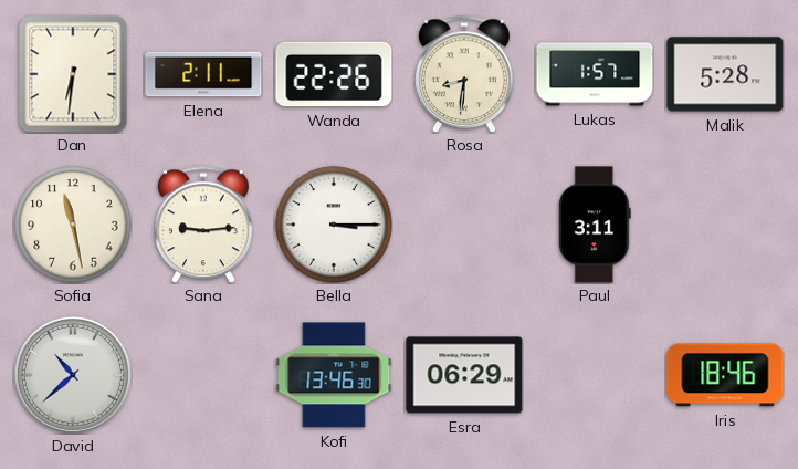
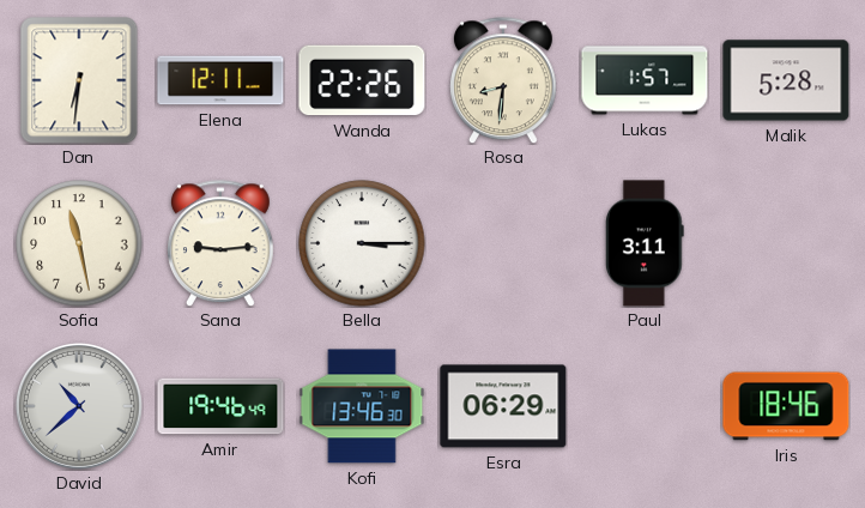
Elena: 2:11 -> 12:11
Amir: none -> 19:46
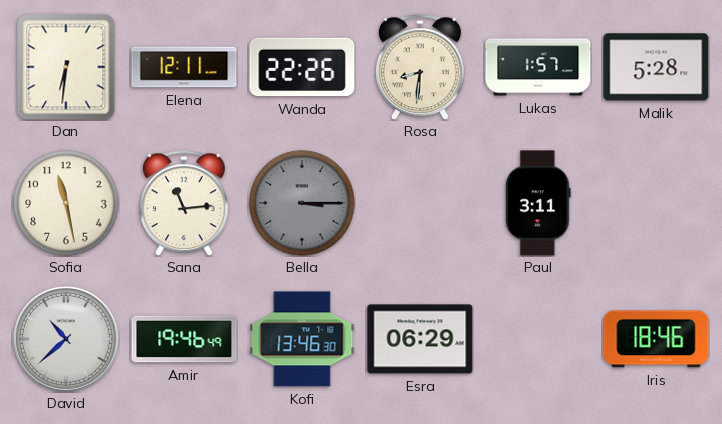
Sana: 9:14 -> 11:14
Bella dial: white -> grey
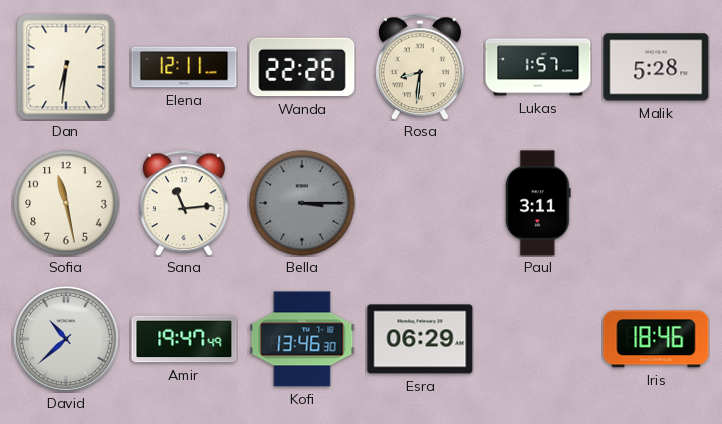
Amir: 19:46 -> 19:47
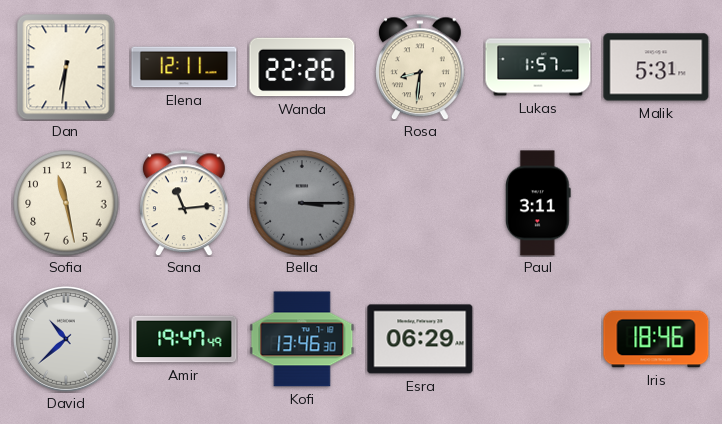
Malik: 5:28 -> 5:31
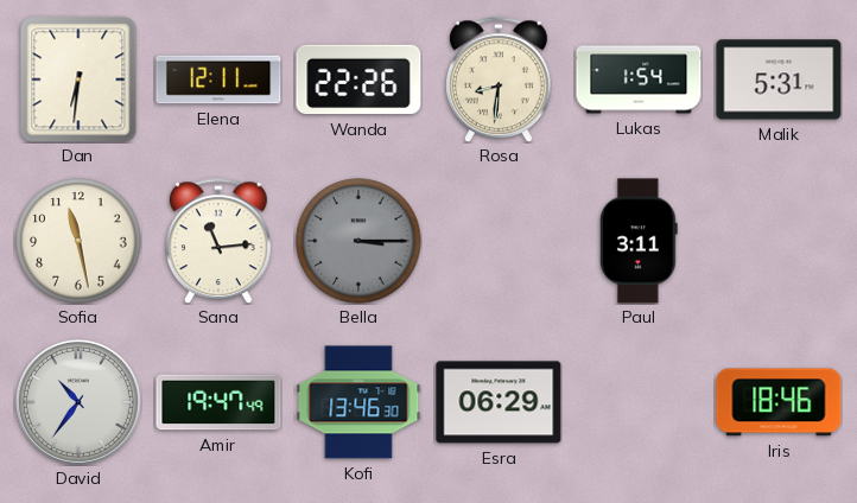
Lukas: 1:57 -> 1:54
David: 10:38 -> 10:36
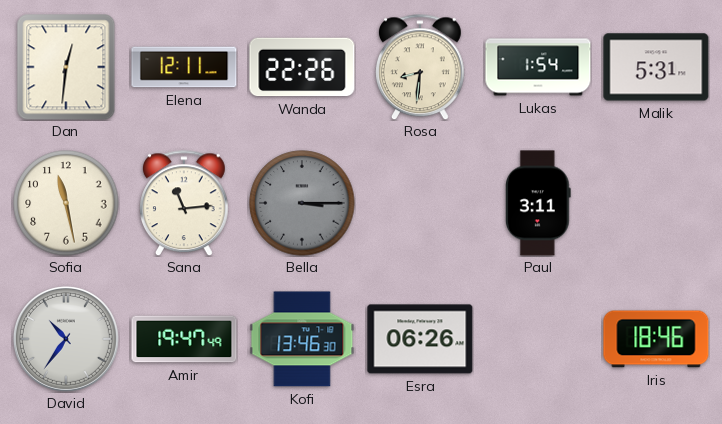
Dan: 6:31 -> 12:31
Esra: 06:29 -> 06:26
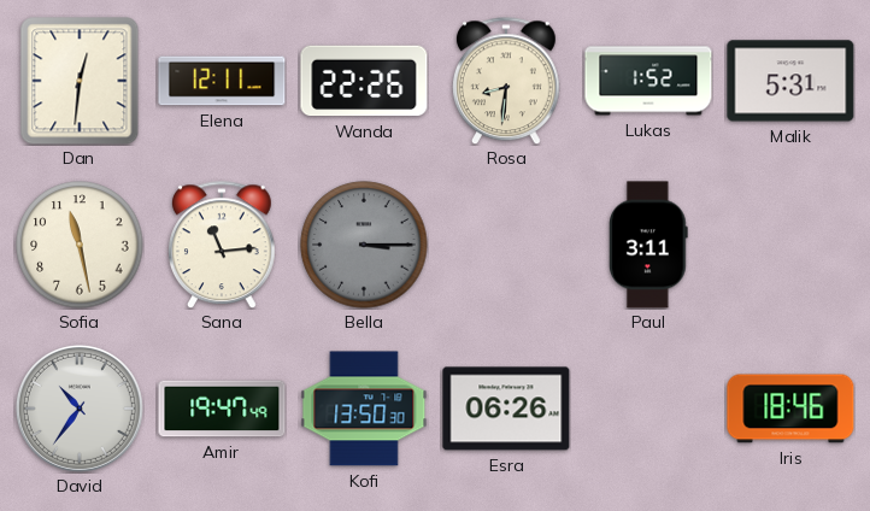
Lukas: 1:54 -> 1:52
Kofi: 13:46 -> 13:50
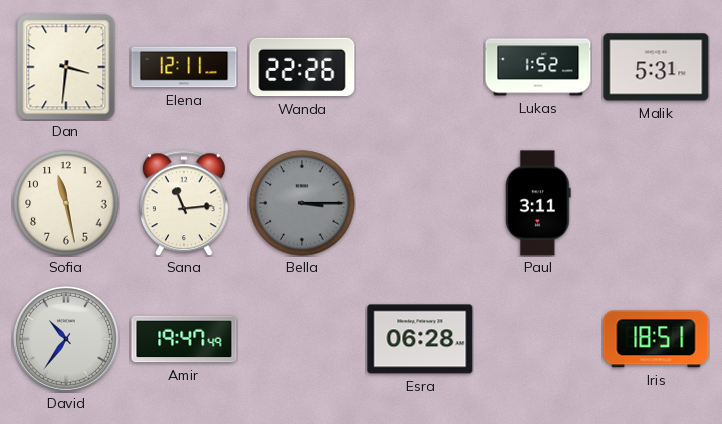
Dan: 12:31 -> 3:31
Rosa: 8:31 -> none
Kofi: 13:50 -> none
Esra: 06:26 -> 06:28
Iris: 18:46 -> 18:51
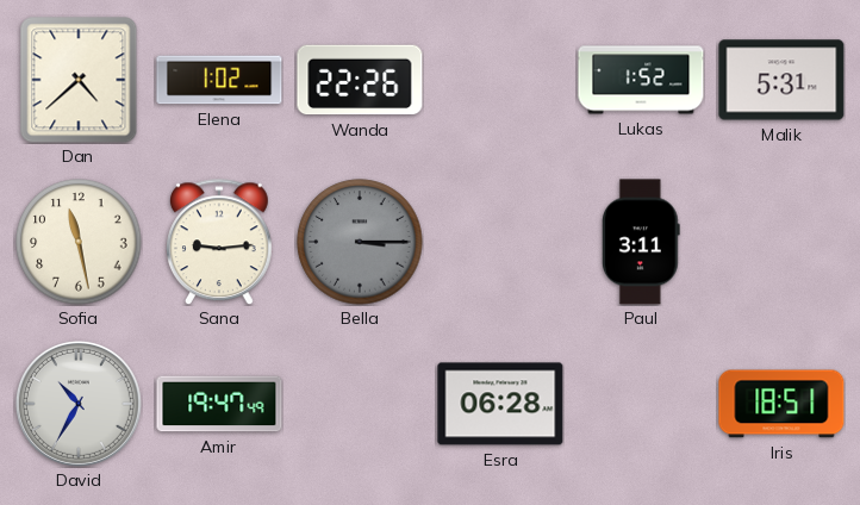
Dan: 3:31 -> 4:38
Elena: 12:11 -> 1:02
Sana: 11:14 -> 9:14
David: 10:36 -> 10:35
